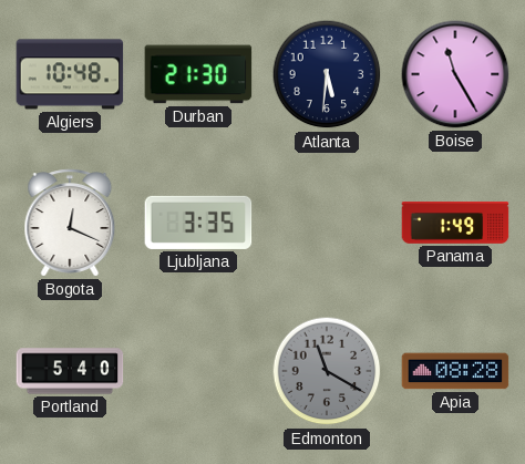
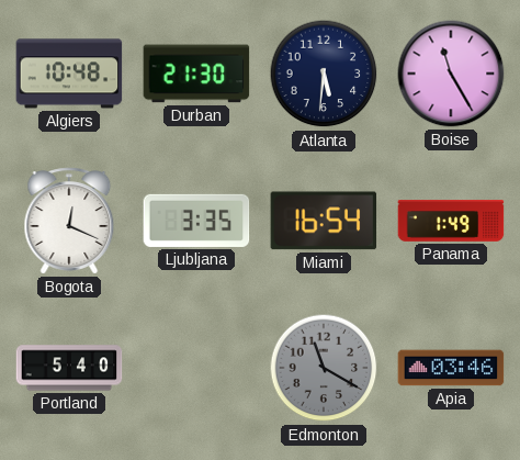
Miami: none -> 16:54
Apia: 08:28 -> 03:46
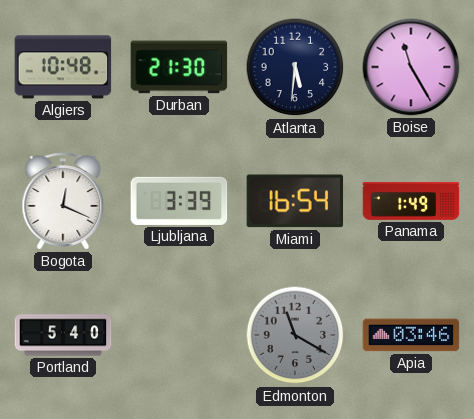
Ljubljana: 3:35 -> 3:39
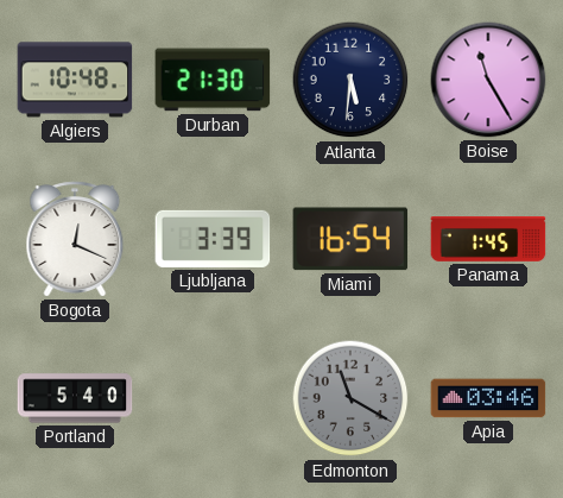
Panama: 1:49 -> 1:45
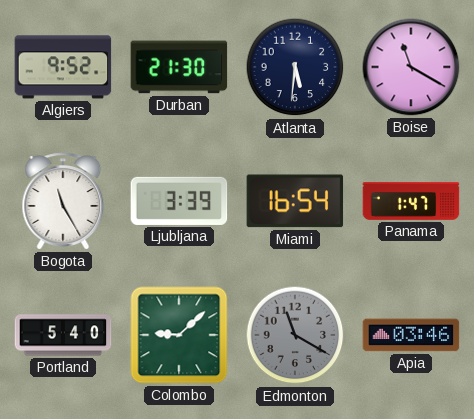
Algiers: 10:48 -> 9:52
Boise: 11:25 -> 11:20
Bogota: 12:19 -> 11:25
Panama: 1:45 -> 1:47
Colombo: none -> 9:08
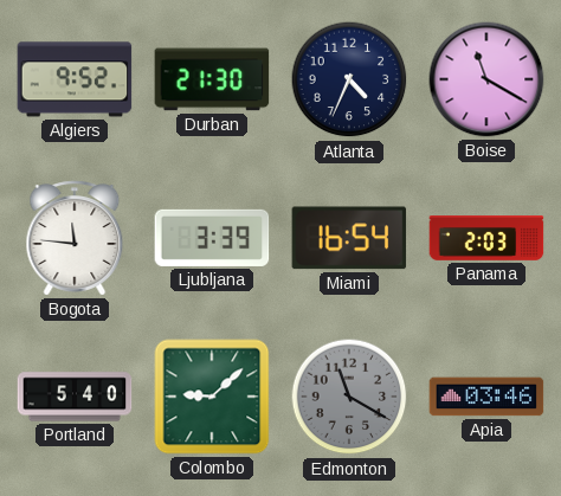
Atlanta: 5:31 -> 4:34
Bogota: 11:25 -> 11:46
Panama: 1:47 -> 2:03
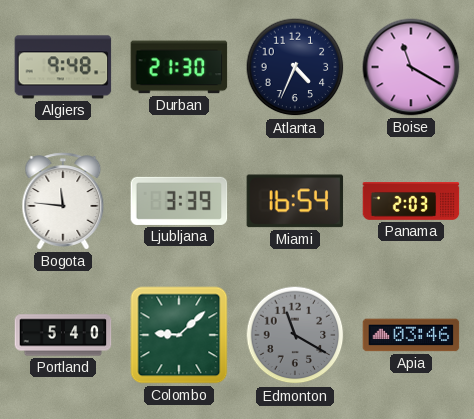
Algiers: 9:52 -> 9:48
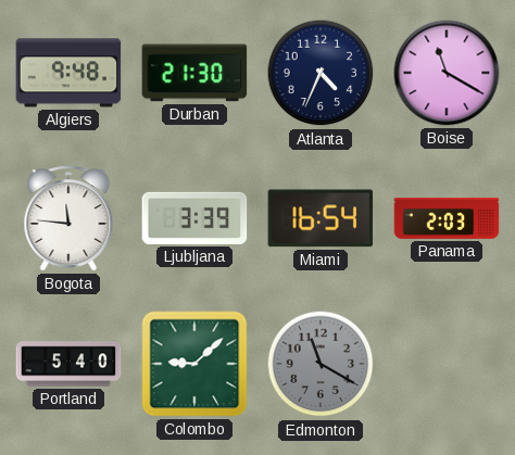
Apia: 03:46 -> none
